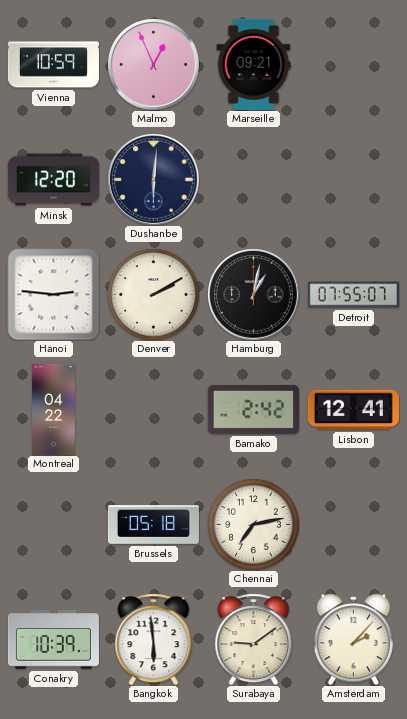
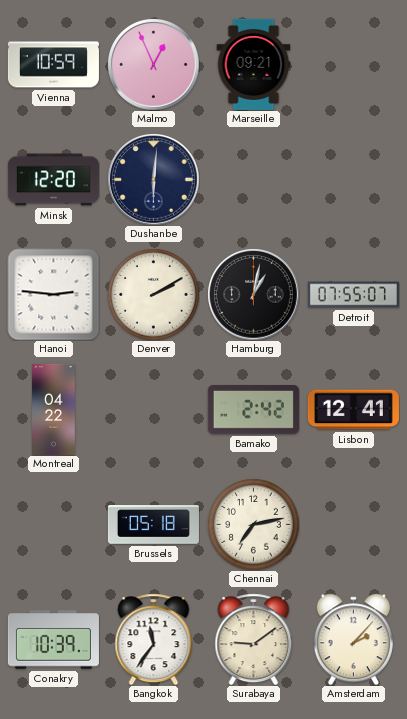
Bangkok: 5:59 -> 11:36
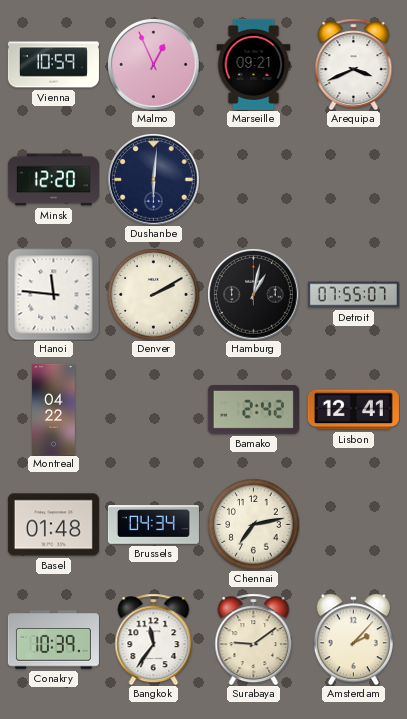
Arequipa: none -> 3:41
Hanoi: 2:46 -> 11:46
Basel: none -> 01:48
Brussels: 05:18 -> 04:34
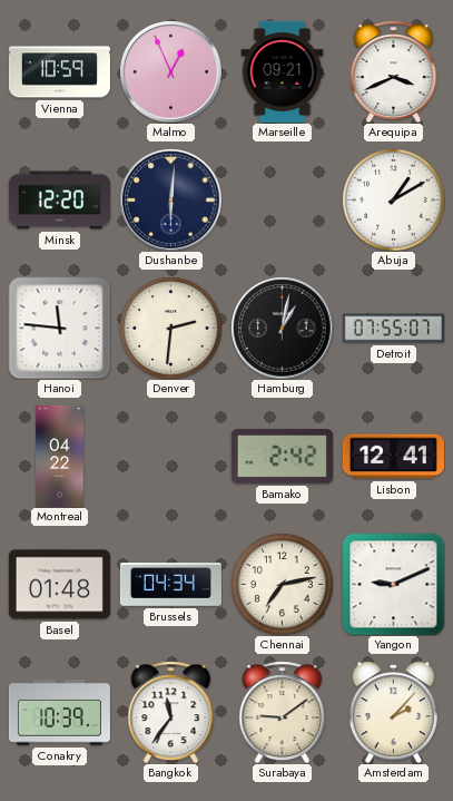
Abuja: none -> 1:10
Denver: 2:10 -> 2:31
Yangon: none -> 9:11
